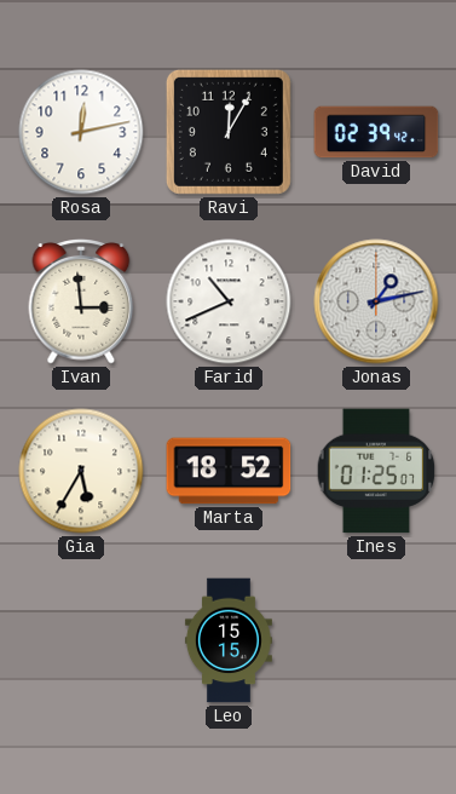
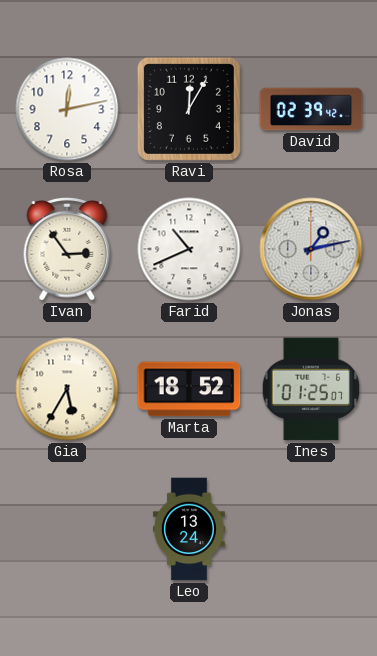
Ivan: 2:59 -> 2:54
Leo: 15:15 -> 13:24
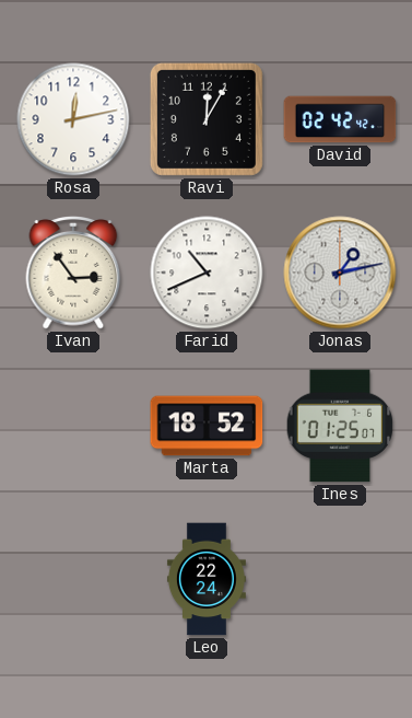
David: 02:39 -> 02:42
Gia: 5:35 -> none
Leo: 13:24 -> 22:24
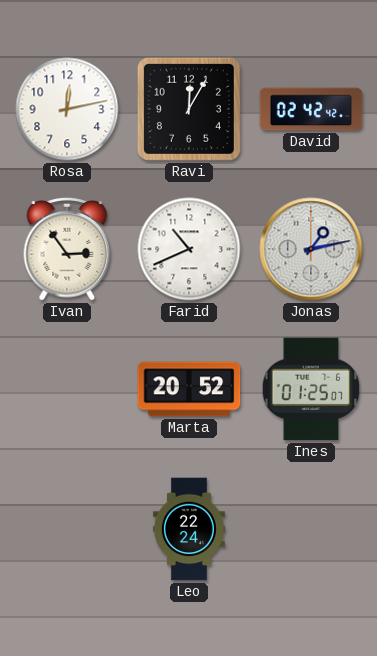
Marta: 18:52 -> 20:52
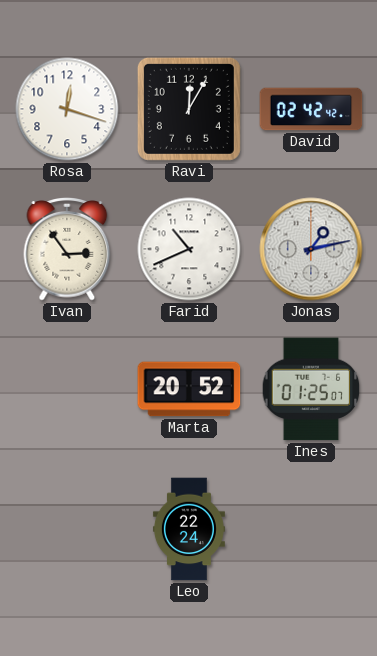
Rosa: 12:13 -> 12:18
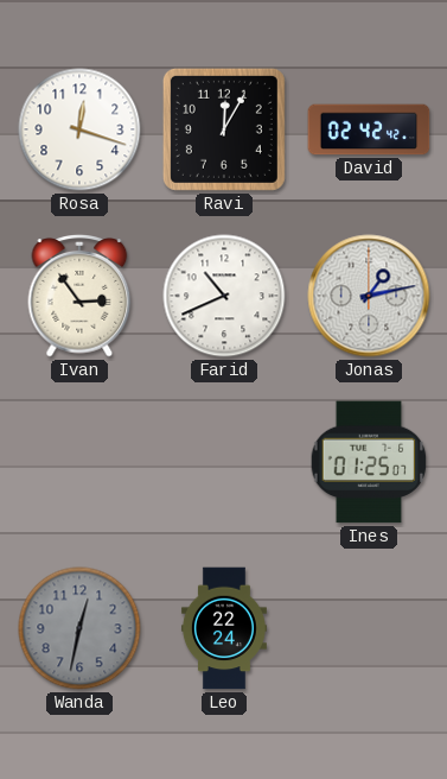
Marta: 20:52 -> none
Wanda: none -> 12:32
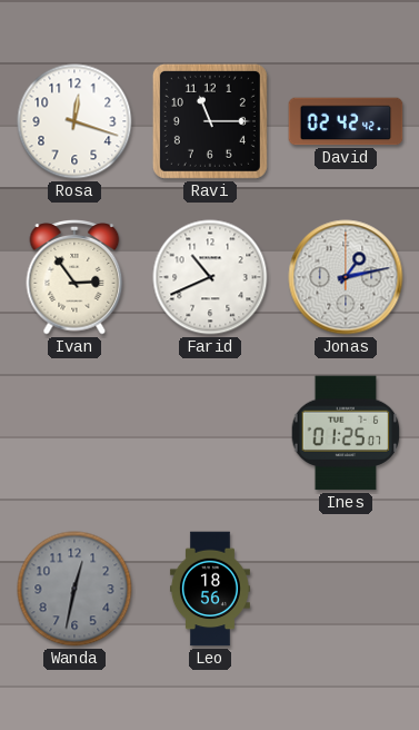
Ravi: 12:05 -> 11:15
Leo: 22:24 -> 18:56
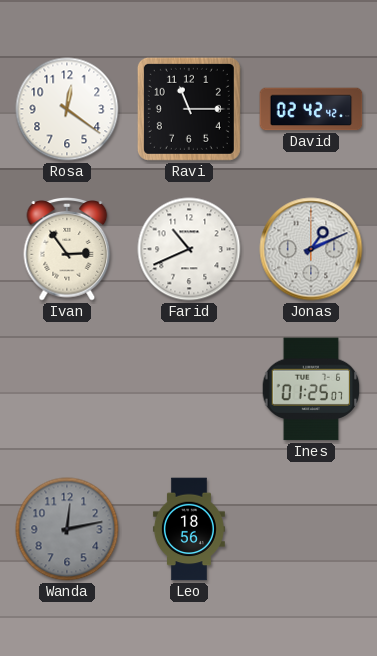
Rosa: 12:18 -> 12:21
Jonas: 1:13 -> 1:11
Wanda: 12:32 -> 12:13
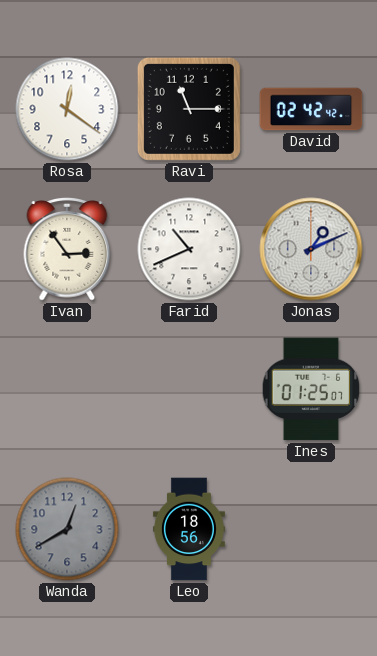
Wanda: 12:13 -> 12:40
